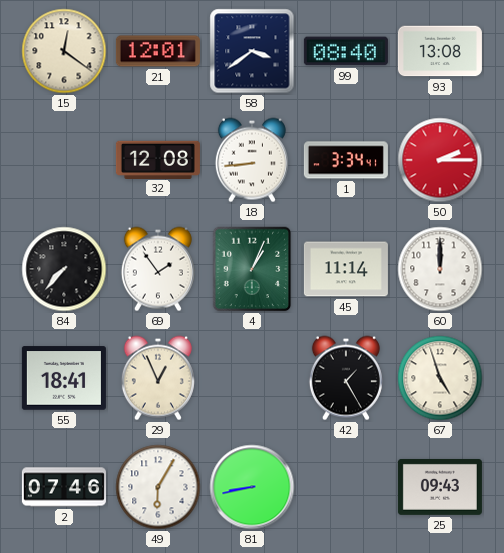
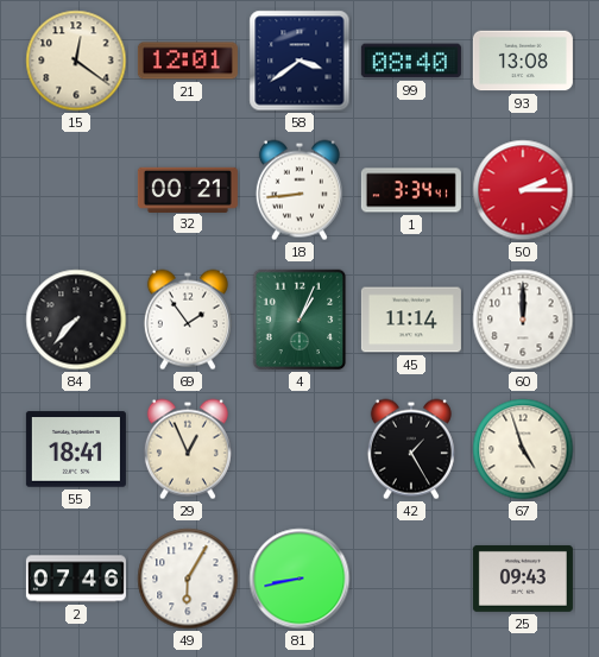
32: 12:08 -> 00:21
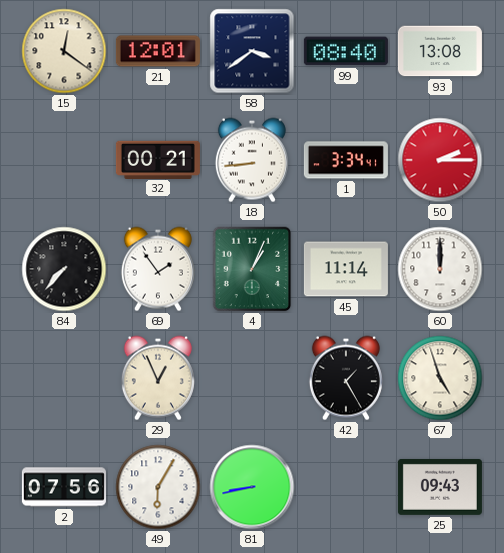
55: 18:41 -> none
2: 07:46 -> 07:56
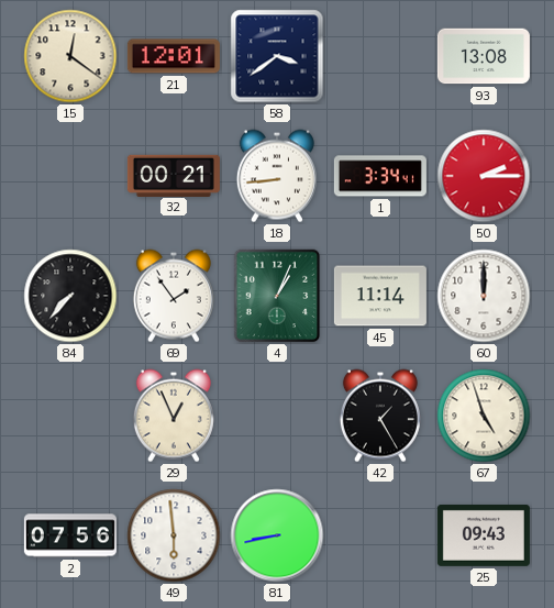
99: 08:40 -> none
49: 6:05 -> 5:59
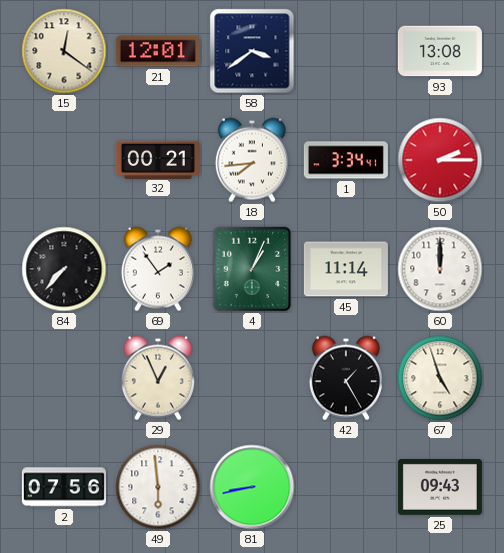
18: 8:44 -> 7:44
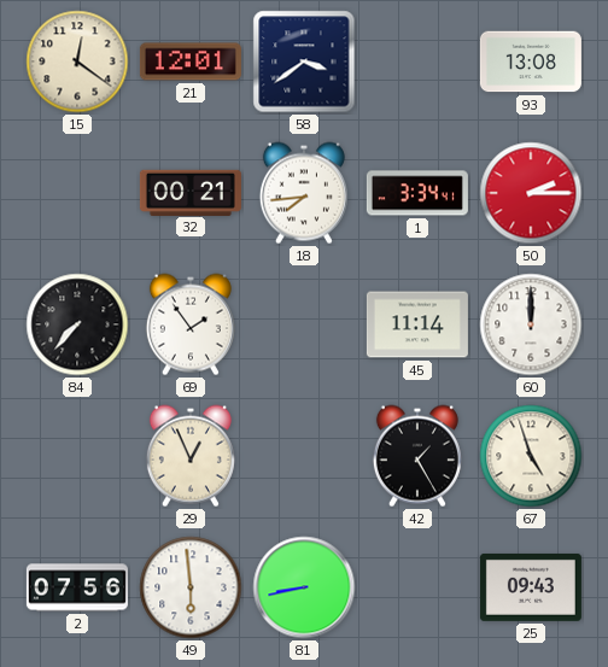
4: 1:04 -> none
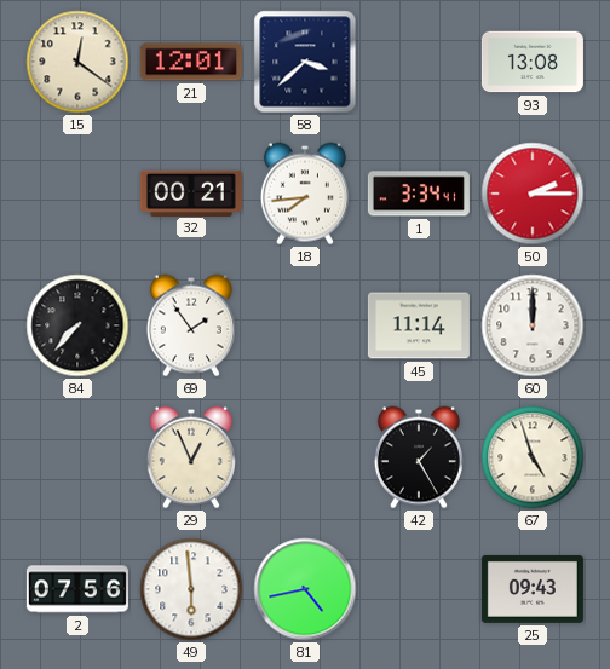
58: 3:39 -> 3:38
81: 8:43 -> 4:43
